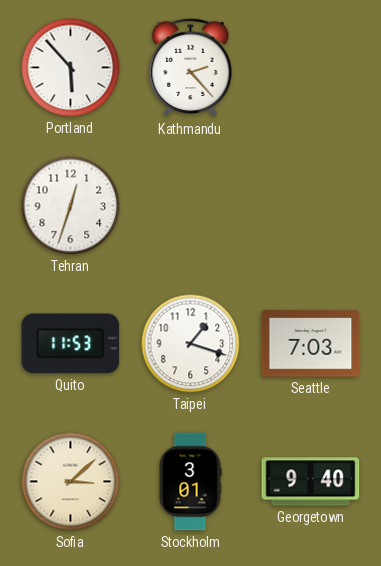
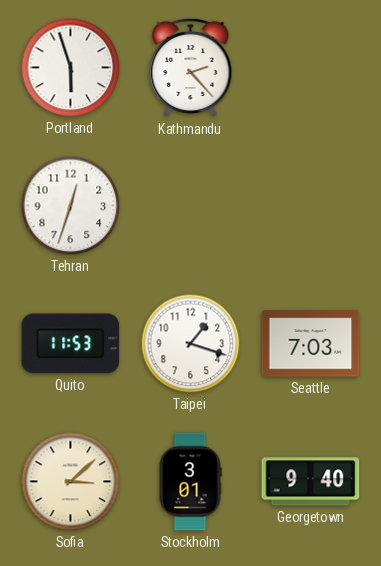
Portland: 5:53 -> 5:57
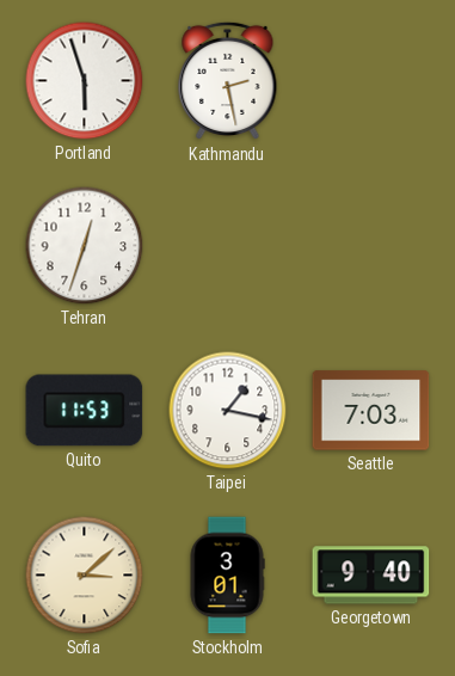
Kathmandu: 2:23 -> 2:28
Taipei: 1:18 -> 1:17
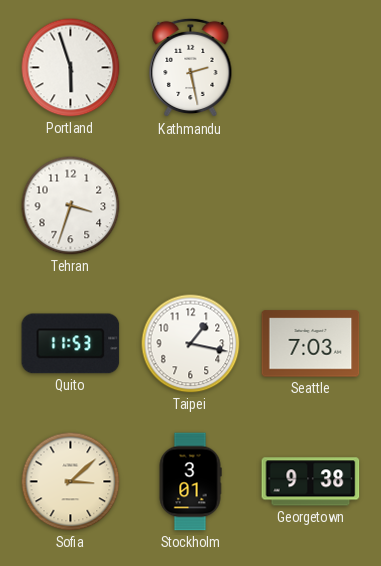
Tehran: 12:33 -> 3:33
Georgetown: 9:40 -> 9:38
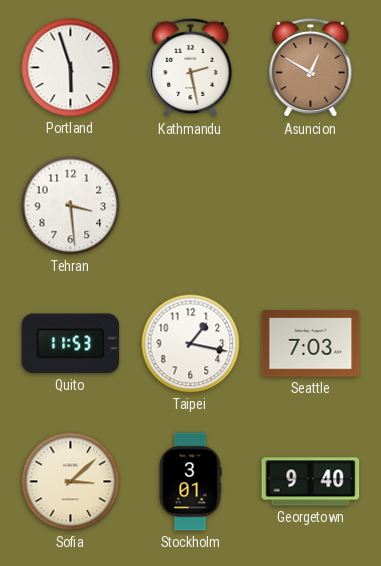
Asuncion: none -> 12:50
Tehran: 3:33 -> 3:29
Georgetown: 9:38 -> 9:40
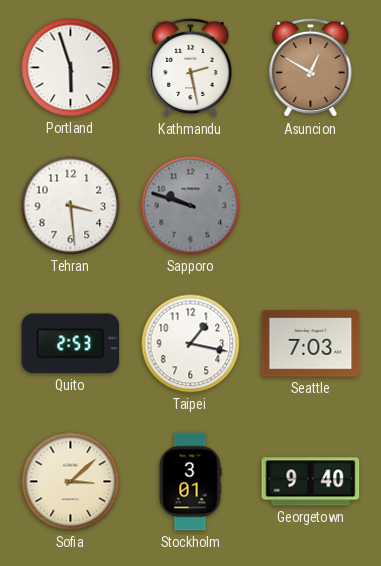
Sapporo: none -> 9:48
Quito: 11:53 -> 2:53
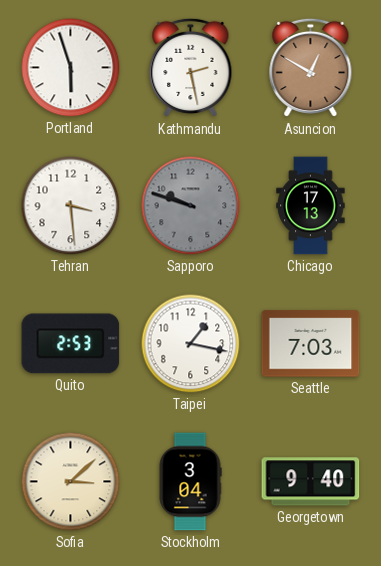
Chicago: none -> 17:13
Stockholm: 3:01 -> 3:04
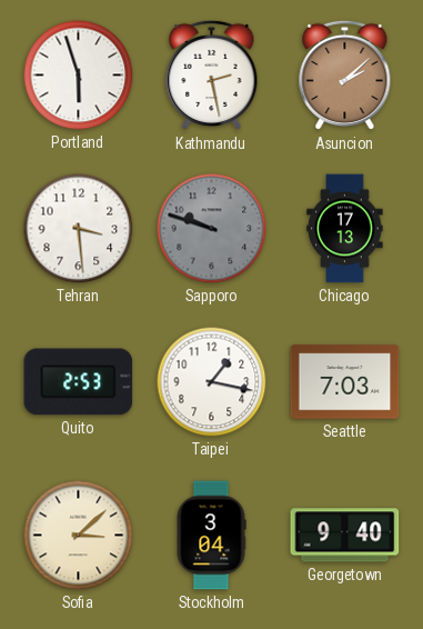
Asuncion: 12:50 -> 2:08
